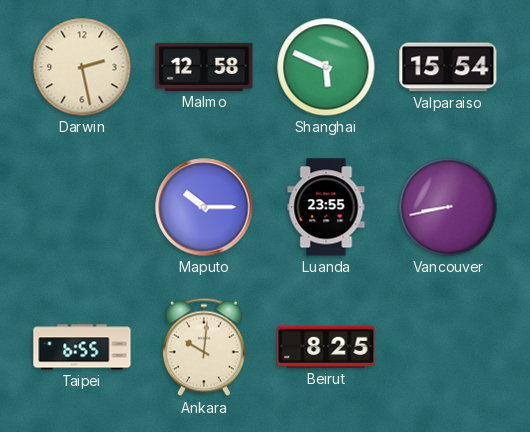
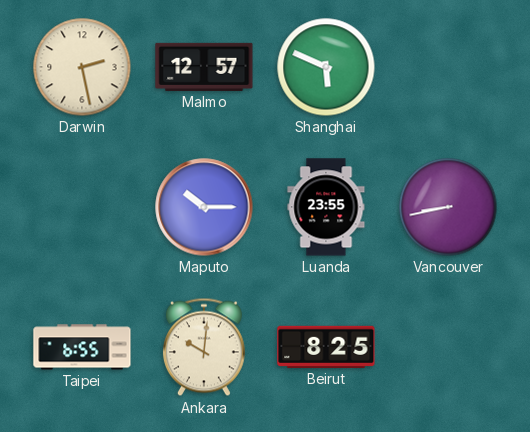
Malmo: 12:58 -> 12:57
Valparaiso: 15:54 -> none
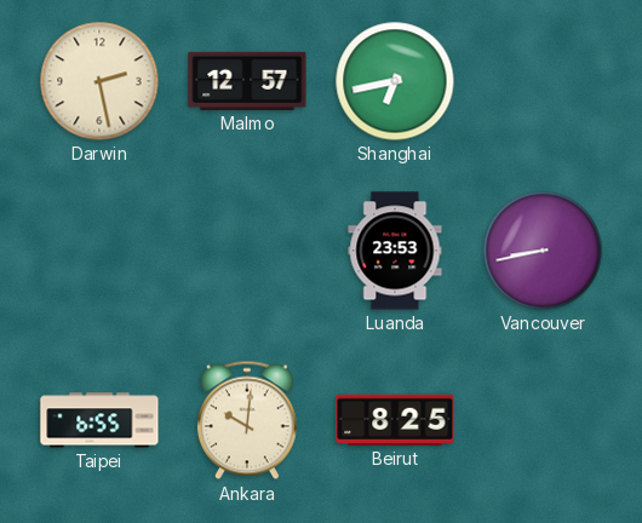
Shanghai: 5:49 -> 6:43
Maputo: 10:15 -> none
Luanda: 23:55 -> 23:53
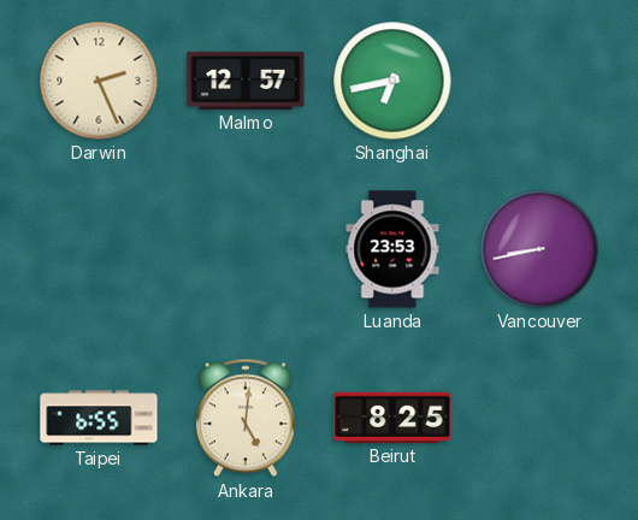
Darwin: 2:28 -> 2:26
Ankara: 10:01 -> 5:01
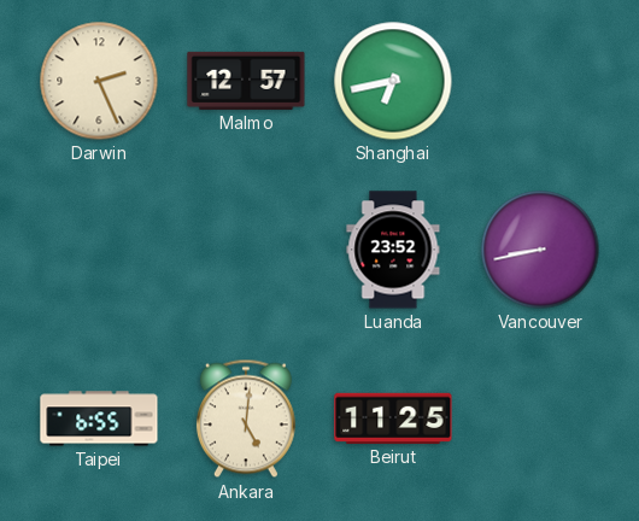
Luanda: 23:53 -> 23:52
Beirut: 8:25 -> 11:25
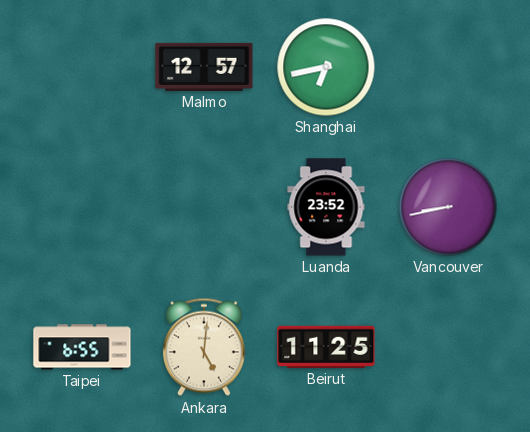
Darwin: 2:26 -> none
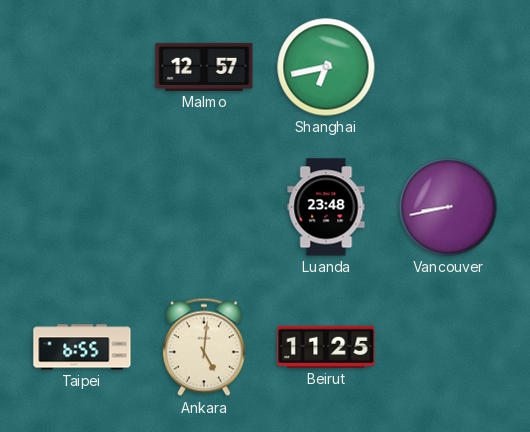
Luanda: 23:52 -> 23:48
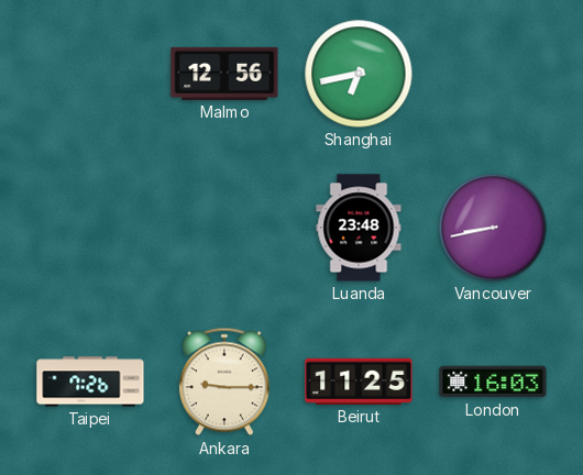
Malmo: 12:57 -> 12:56
Taipei: 6:55 -> 7:26
Ankara: 5:01 -> 9:15
London: none -> 16:03
